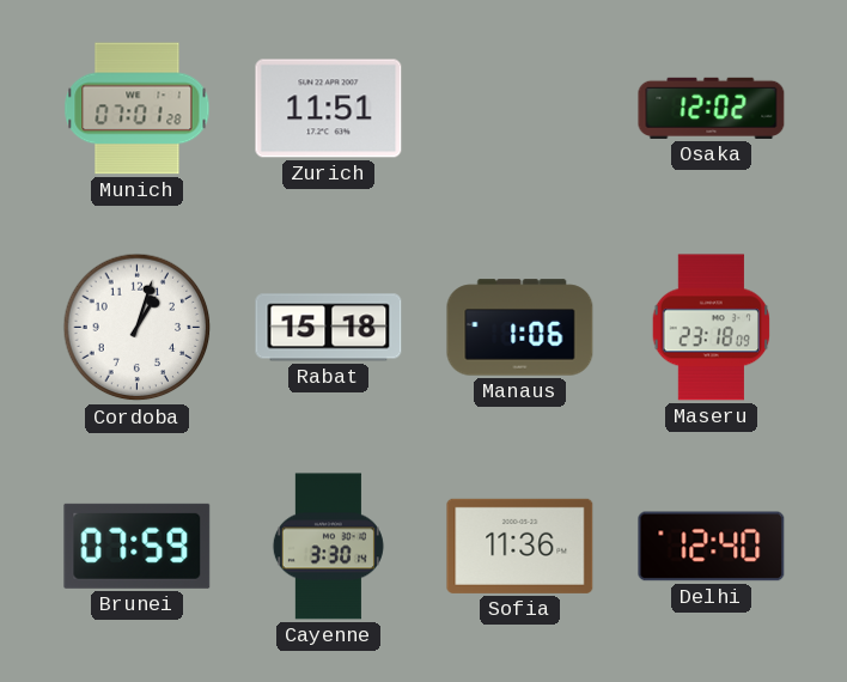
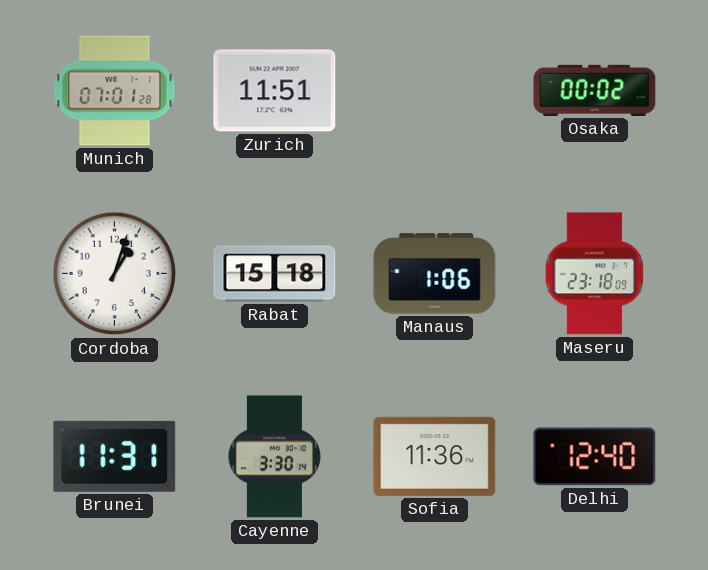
Osaka: 12:02 -> 00:02
Brunei: 07:59 -> 11:31
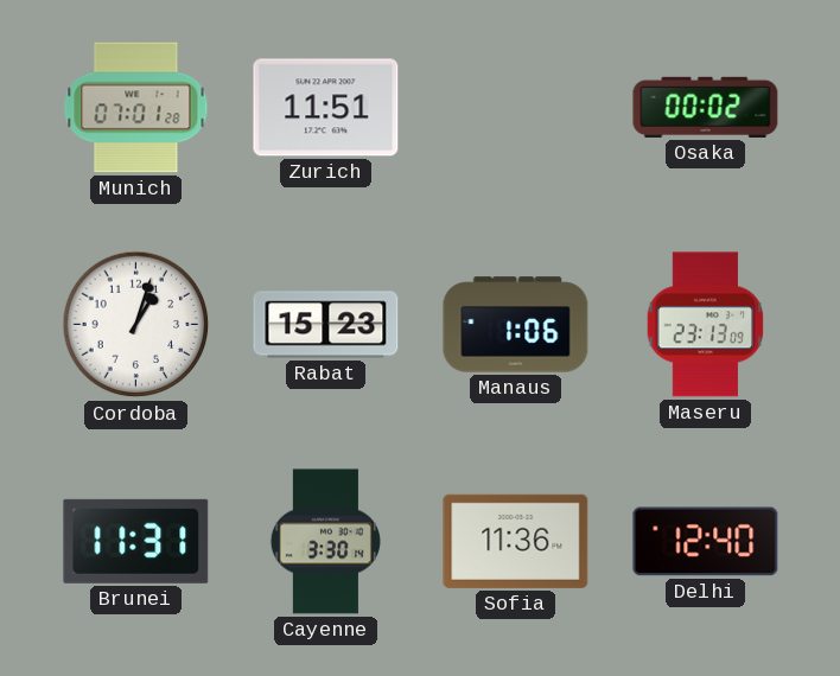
Rabat: 15:18 -> 15:23
Maseru: 23:18 -> 23:13
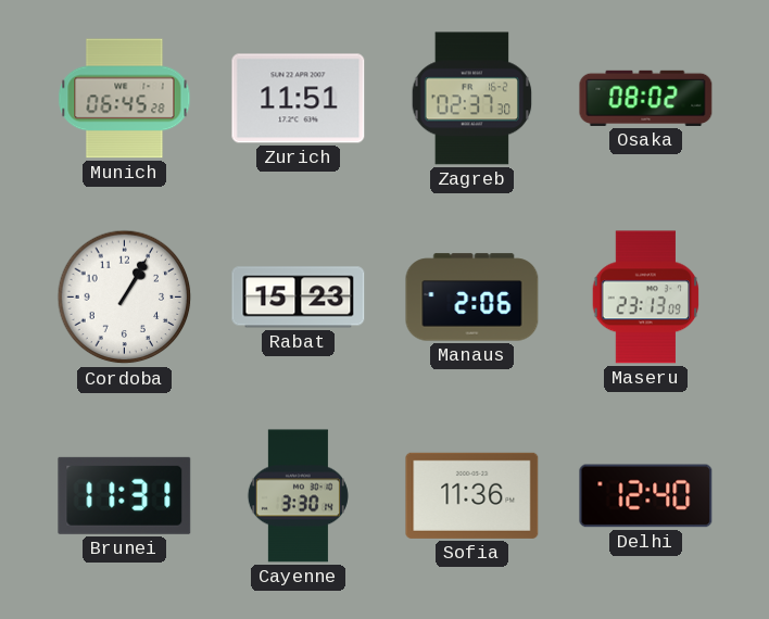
Munich: 07:01 -> 06:45
Zagreb: none -> 02:37
Osaka: 00:02 -> 08:02
Cordoba: 1:03 -> 1:05
Manaus: 1:06 -> 2:06
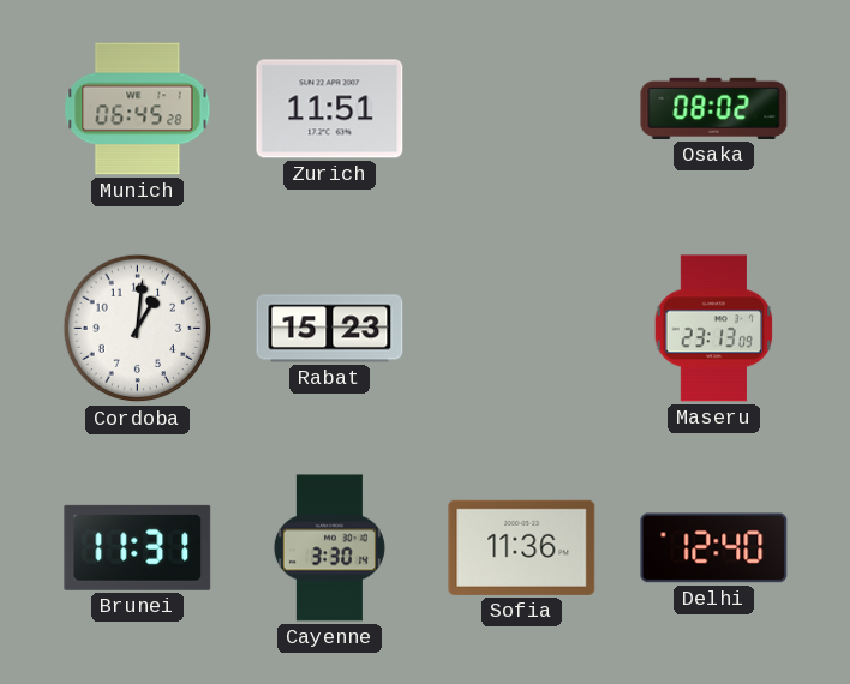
Zagreb: 02:37 -> none
Cordoba: 1:05 -> 1:01
Manaus: 2:06 -> none
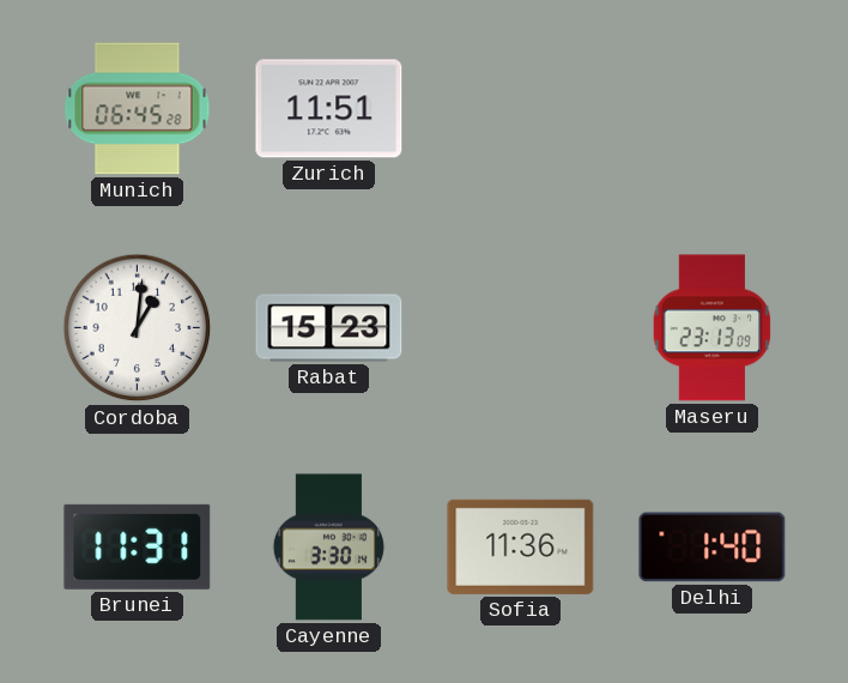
Osaka: 08:02 -> none
Delhi: 12:40 -> 1:40
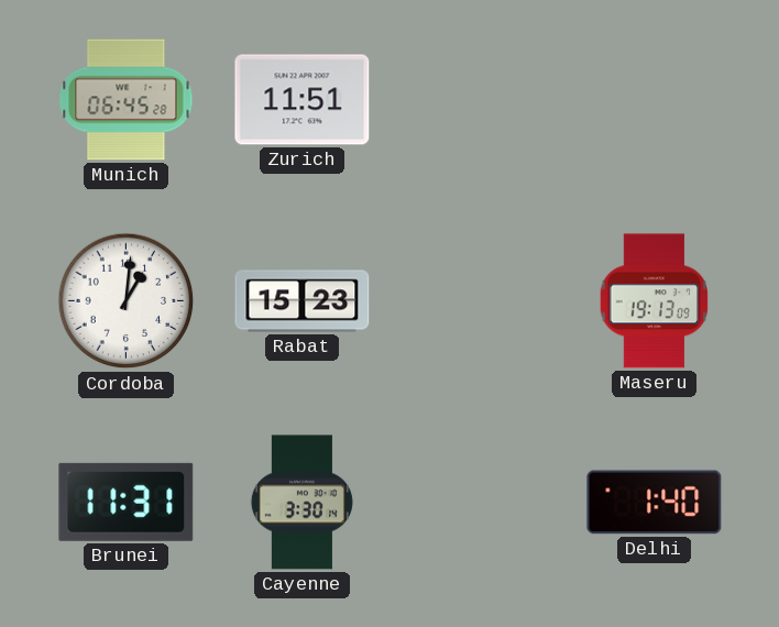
Maseru: 23:13 -> 19:13
Sofia: 11:36 -> none
